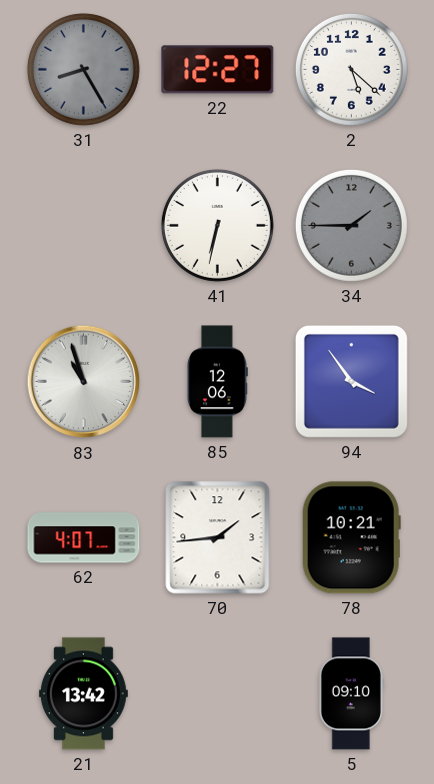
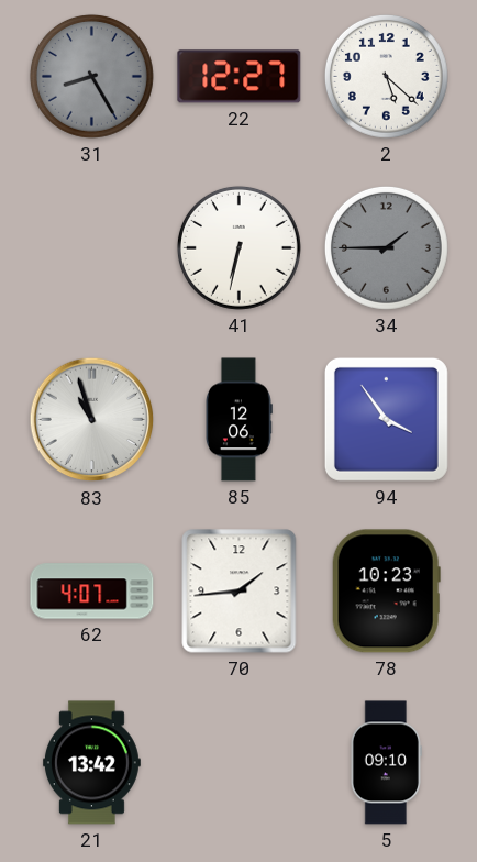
78: 10:21 -> 10:23
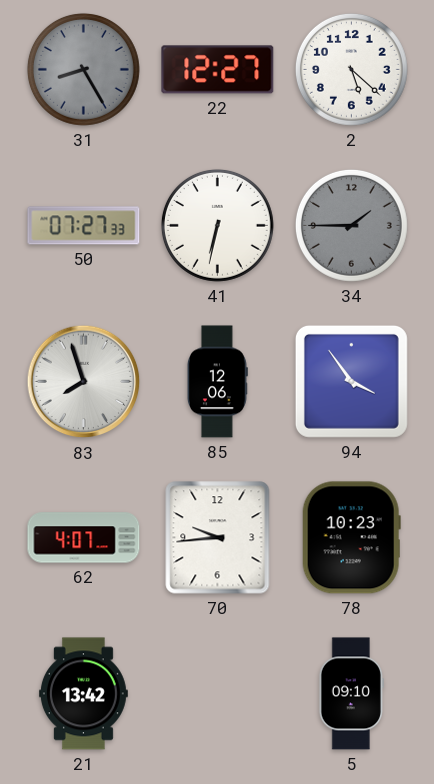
50: none -> 07:27
83: 10:57 -> 7:57
70: 1:44 -> 9:44
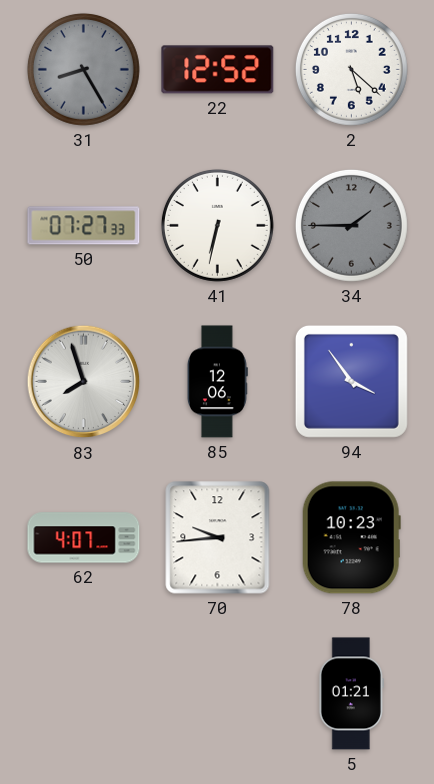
22: 12:27 -> 12:52
21: 13:42 -> none
5: 09:10 -> 01:21
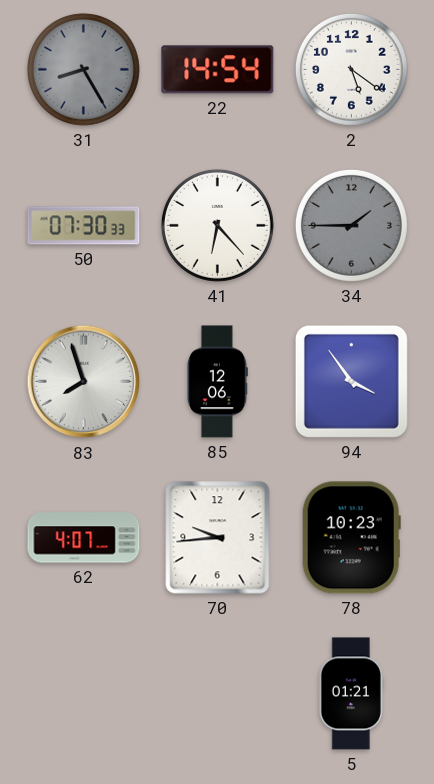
22: 12:52 -> 14:54
2: 5:22 -> 5:21
50: 07:27 -> 07:30
41: 6:32 -> 6:23
